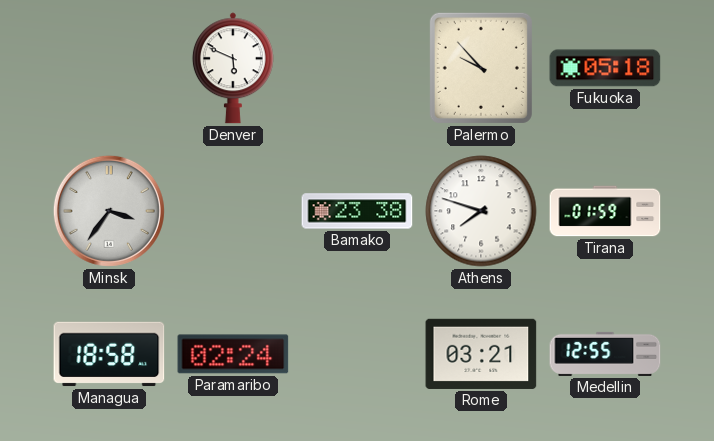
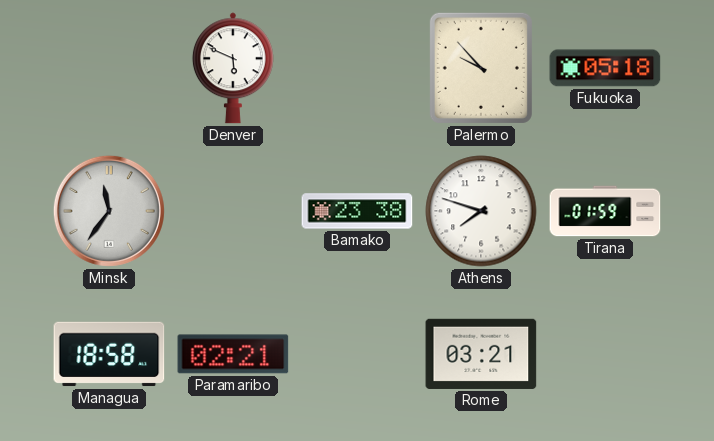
Minsk: 3:36 -> 11:36
Paramaribo: 02:24 -> 02:21
Medellin: 12:55 -> none
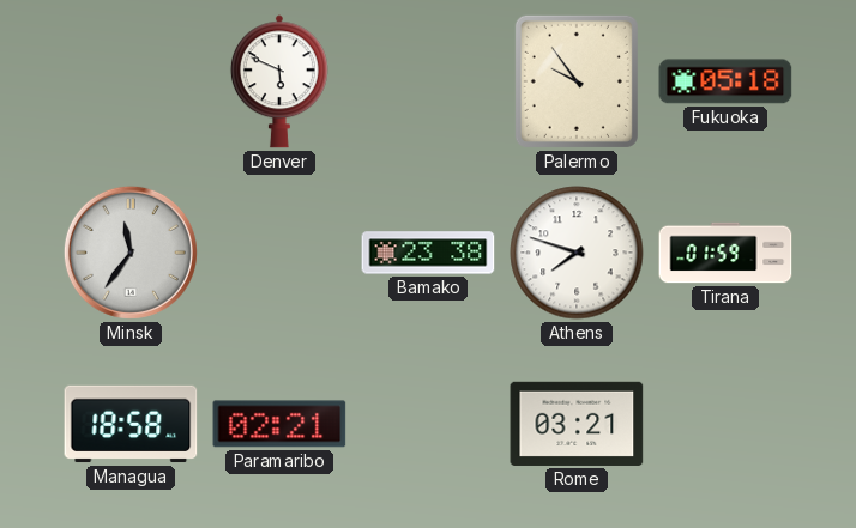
Palermo: 9:53 -> 9:54
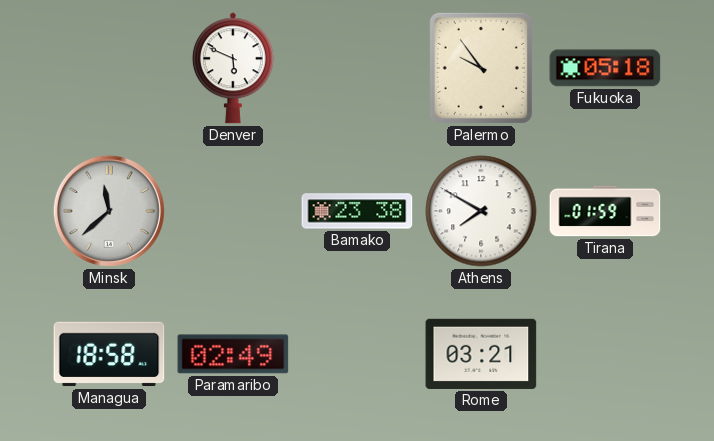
Minsk: 11:36 -> 11:38
Athens: 7:48 -> 7:50
Paramaribo: 02:21 -> 02:49
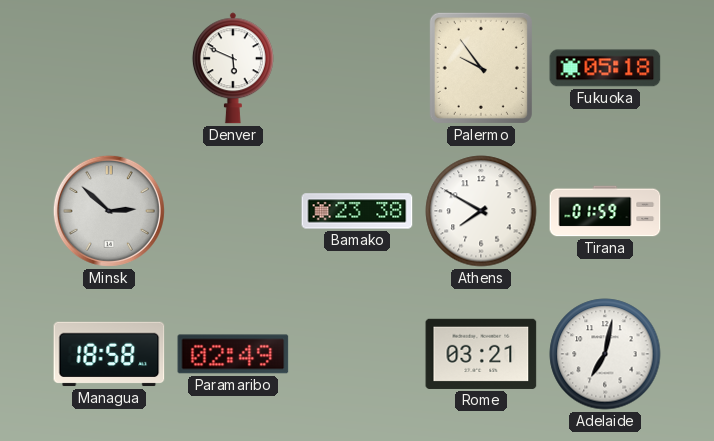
Minsk: 11:38 -> 2:52
Adelaide: none -> 7:02
